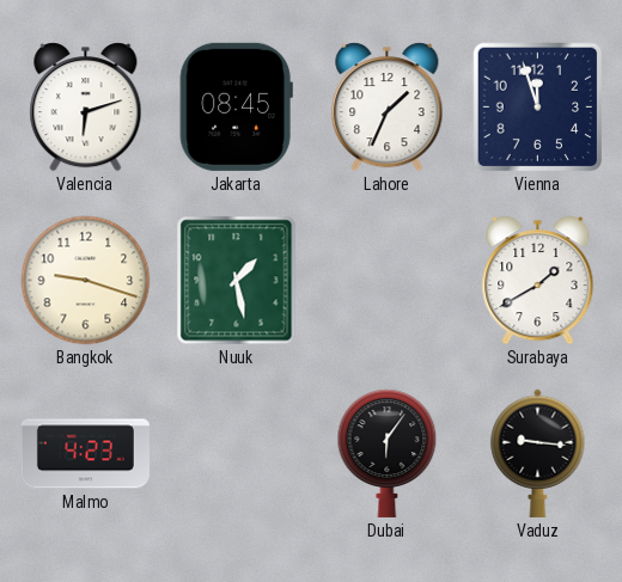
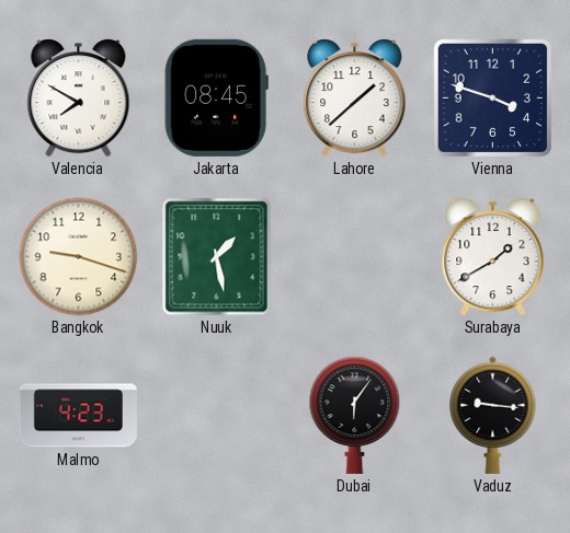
Valencia: 6:12 -> 7:50
Lahore: 1:34 -> 1:38
Vienna: 11:57 -> 3:48
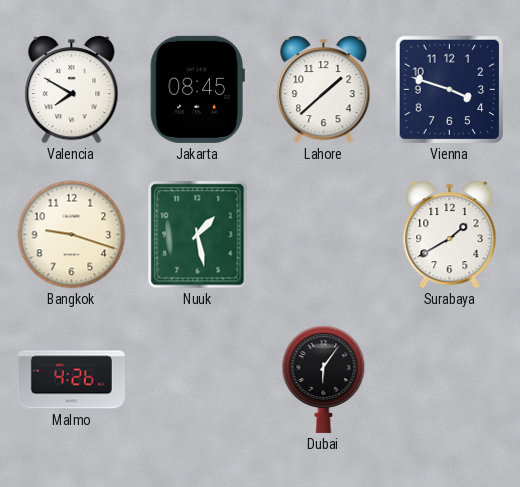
Malmo: 4:23 -> 4:26
Vaduz: 9:16 -> none
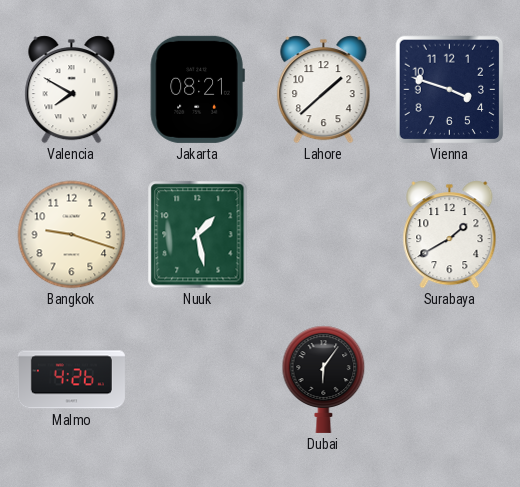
Jakarta: 08:45 -> 08:21
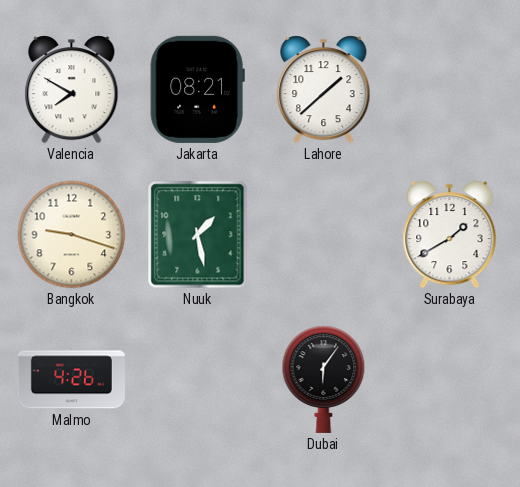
Vienna: 3:48 -> none
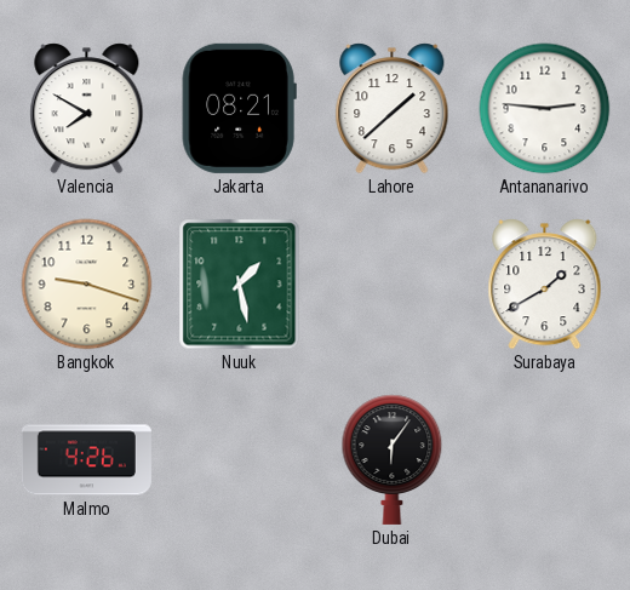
Antananarivo: none -> 2:46
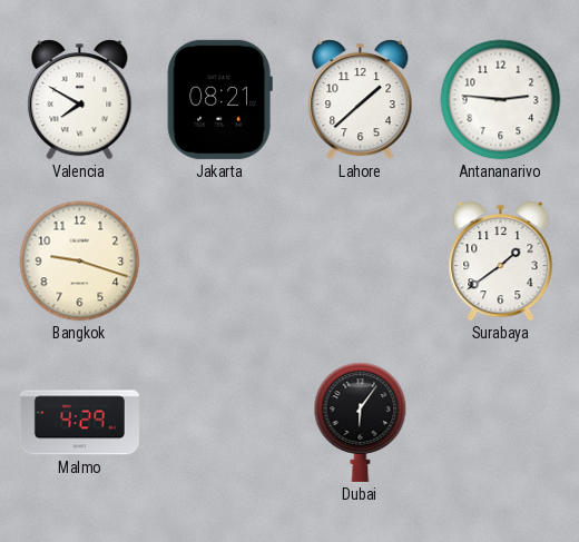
Nuuk: 1:28 -> none
Surabaya: 1:40 -> 1:39
Malmo: 4:26 -> 4:29
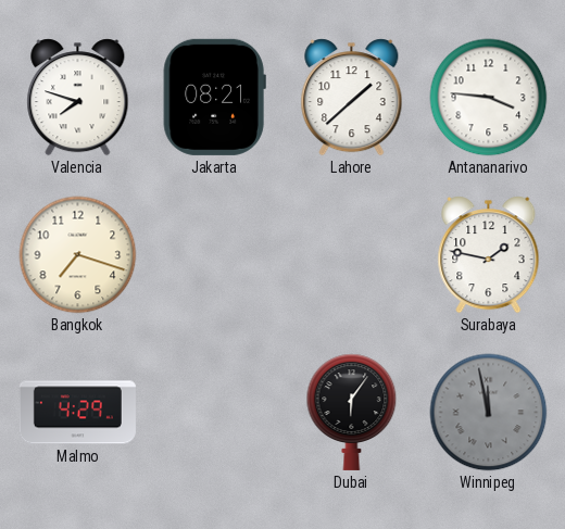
Valencia: 7:50 -> 7:48
Antananarivo: 2:46 -> 3:46
Bangkok: 9:18 -> 7:18
Surabaya: 1:39 -> 1:47
Winnipeg: none -> 11:58
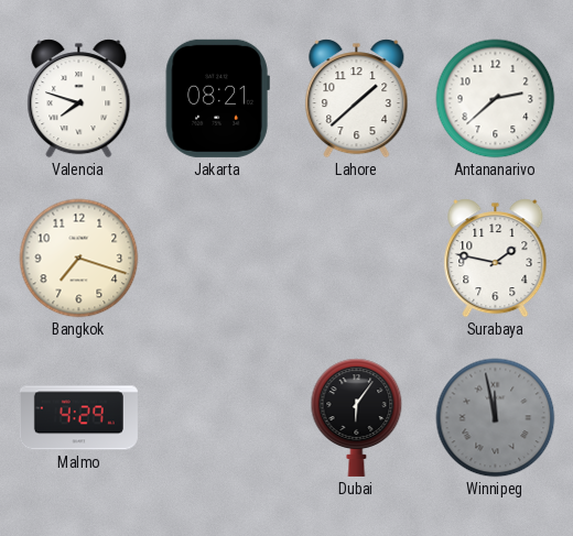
Antananarivo: 3:46 -> 2:38
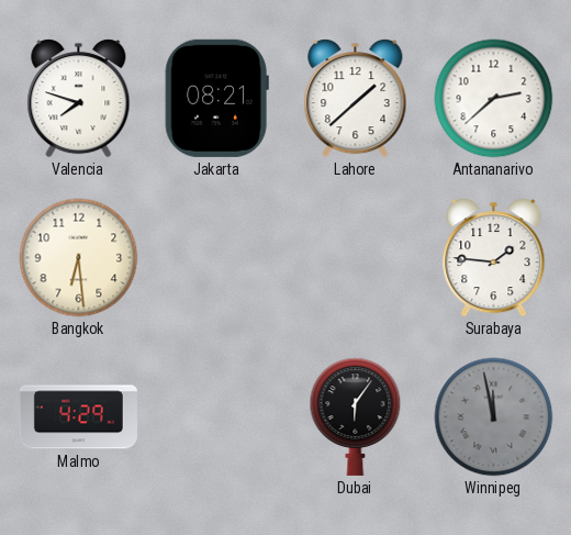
Bangkok: 7:18 -> 6:29
Surabaya: 1:47 -> 1:46
